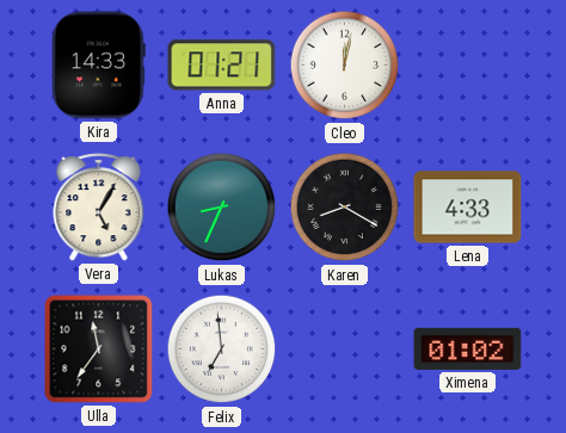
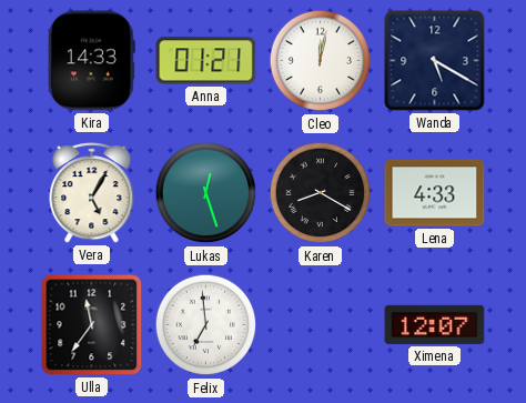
Wanda: none -> 5:20
Lukas: 8:34 -> 12:27
Ximena: 01:02 -> 12:07
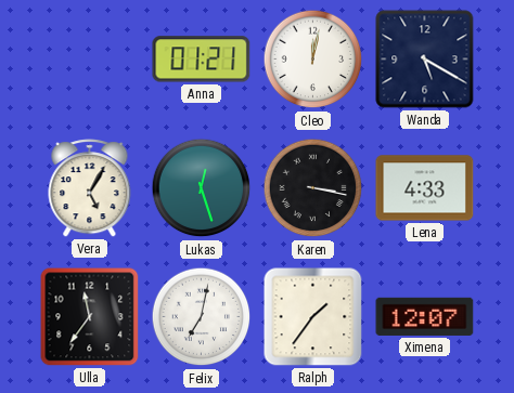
Kira: 14:33 -> none
Karen: 8:20 -> 3:17
Felix: 6:59 -> 7:02
Ralph: none -> 1:36
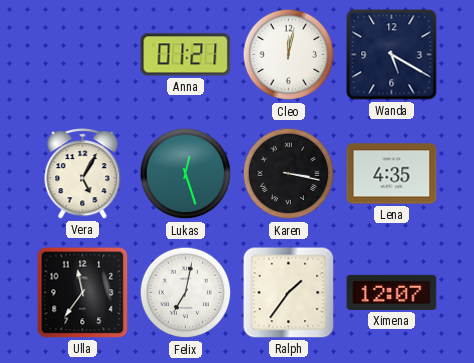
Lena: 4:33 -> 4:35
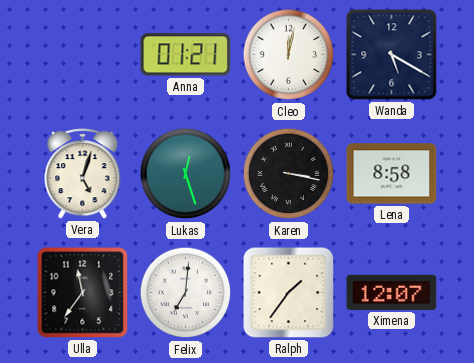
Vera: 5:05 -> 5:03
Lena: 4:35 -> 8:58
Felix: 7:02 -> 7:01
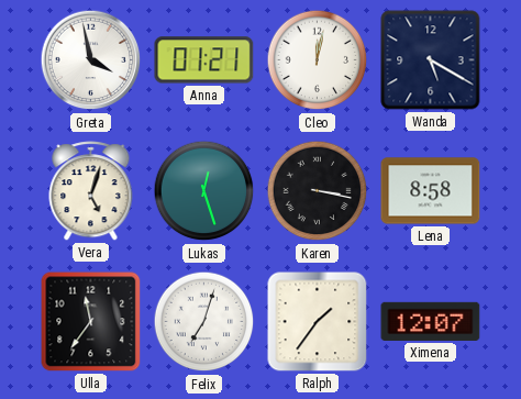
Greta: none -> 3:58
Felix: 7:01 -> 7:03
